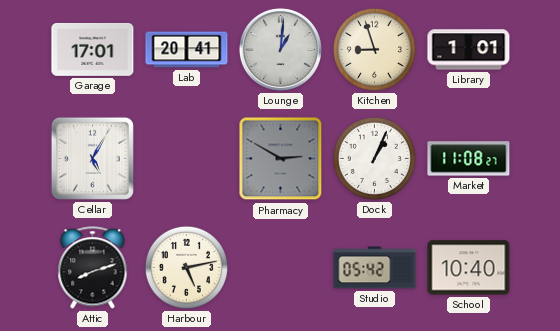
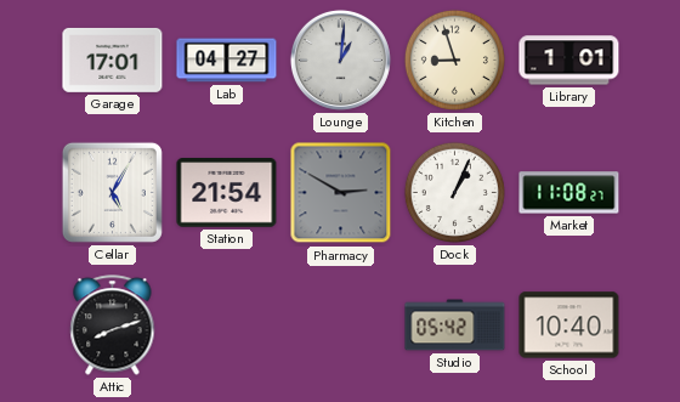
Lab: 20:41 -> 04:27
Station: none -> 21:54
Harbour: 5:13 -> none
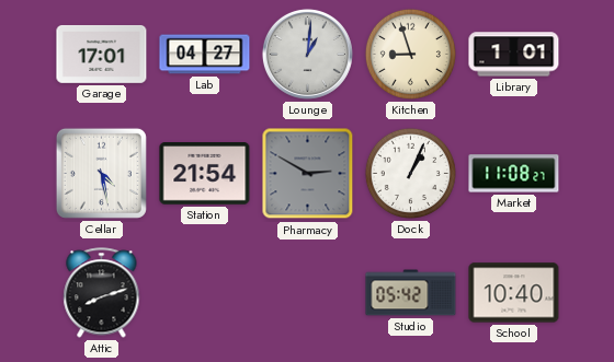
Cellar: 5:05 -> 4:28
